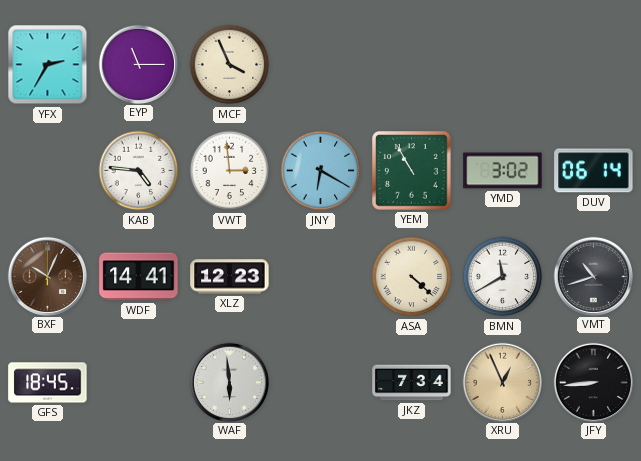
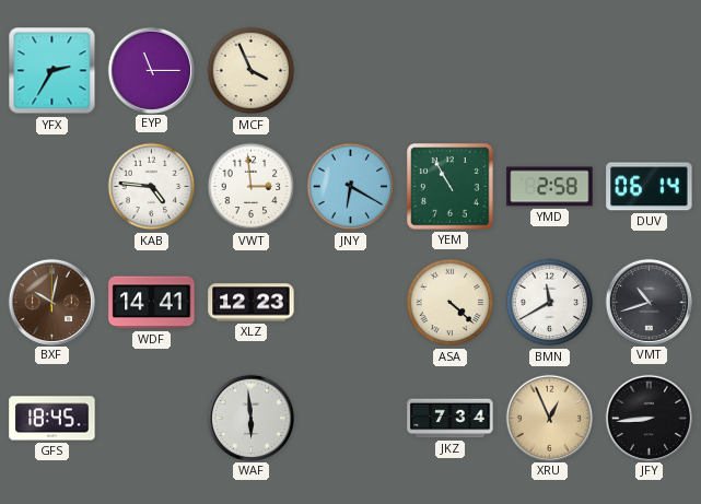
YMD: 3:02 -> 2:58
BXF: 10:04 -> 10:02
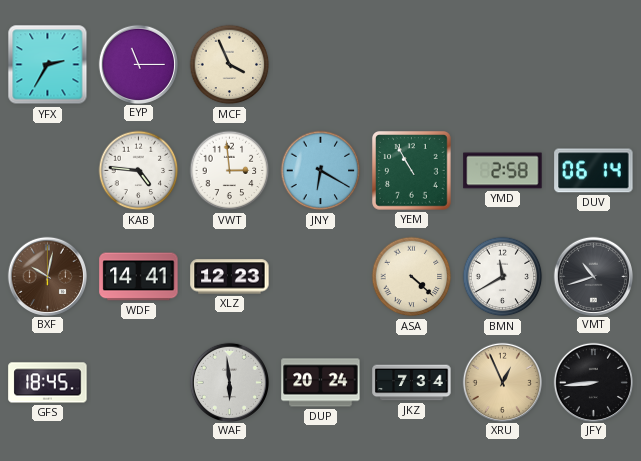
DUP: none -> 20:24
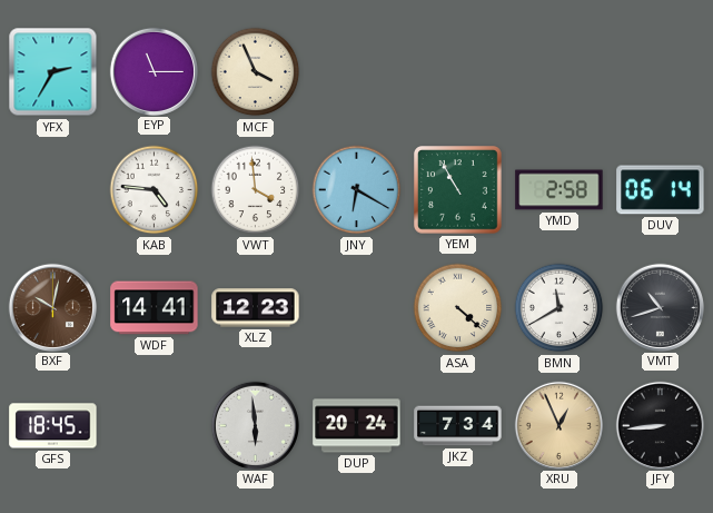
VWT: 2:59 -> 3:59
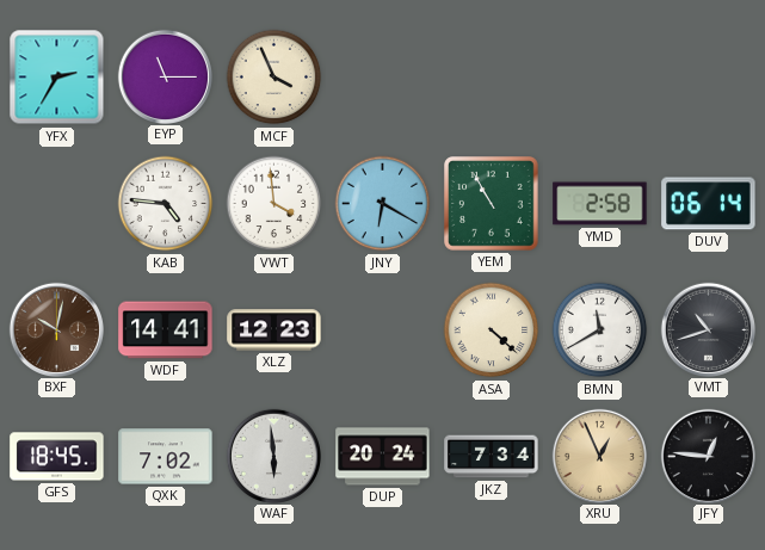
QXK: none -> 7:02
JFY: 8:44 -> 12:46
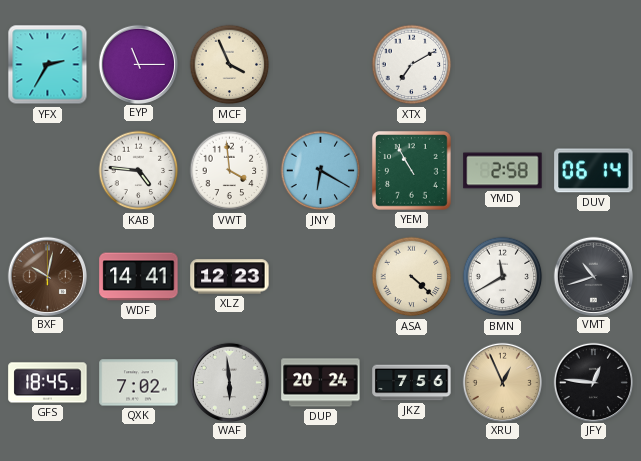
XTX: none -> 7:10
JKZ: 7:34 -> 7:56
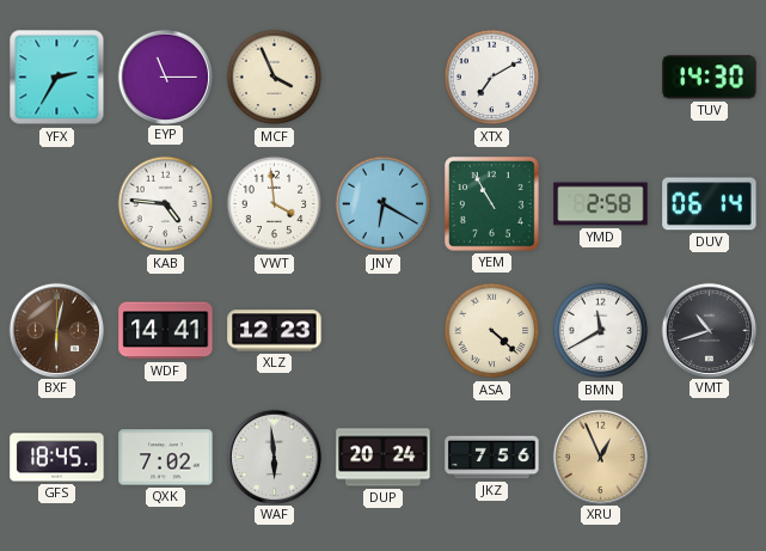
TUV: none -> 14:30
BXF: 10:02 -> 6:02
JFY: 12:46 -> none
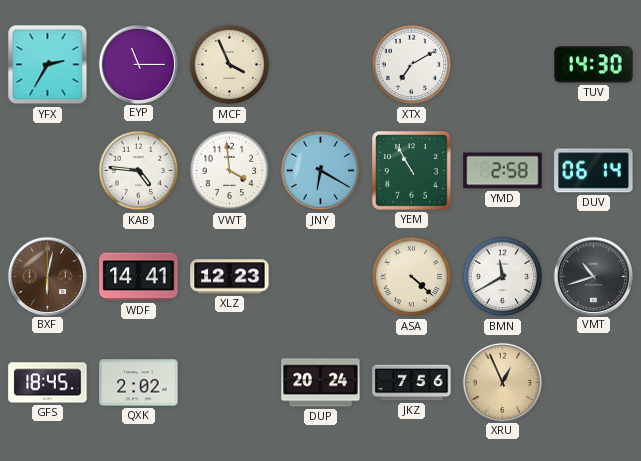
QXK: 7:02 -> 2:02
WAF: 5:59 -> none
